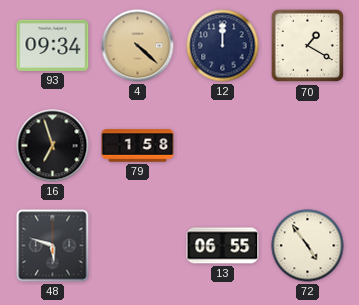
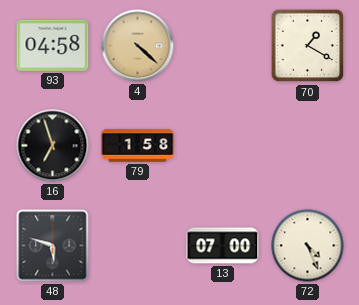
93: 09:34 -> 04:58
12: 12:00 -> none
13: 06:55 -> 07:00
72: 4:54 -> 4:26
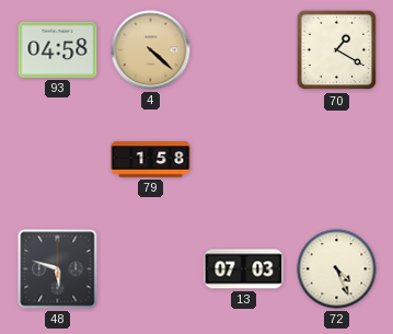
16: 6:57 -> none
13: 07:00 -> 07:03
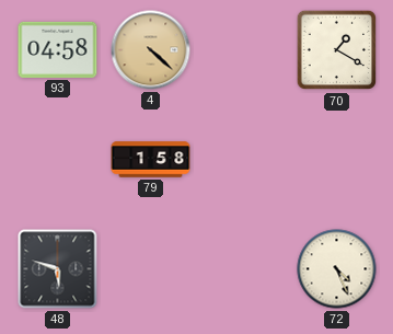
13: 07:03 -> none
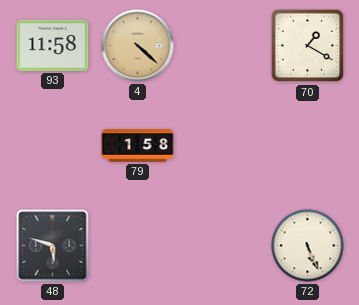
93: 04:58 -> 11:58
72: 4:26 -> 5:26
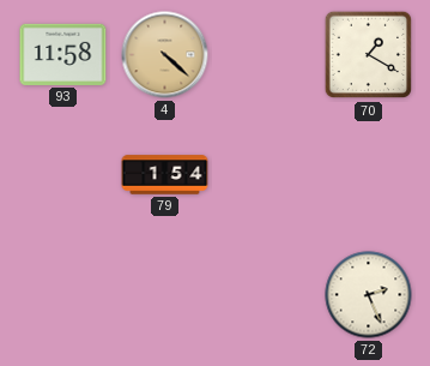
79: 1:58 -> 1:54
48: 5:48 -> none
72: 5:26 -> 2:26
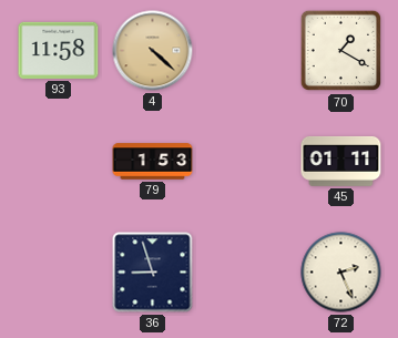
79: 1:54 -> 1:53
45: none -> 01:11
36: none -> 8:57
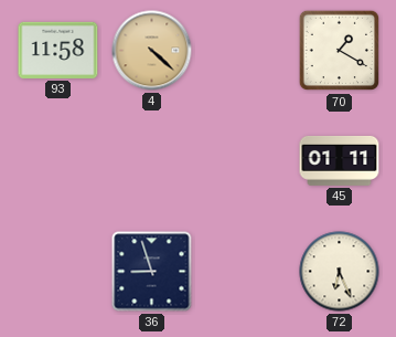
79: 1:53 -> none
72: 2:26 -> 6:26
